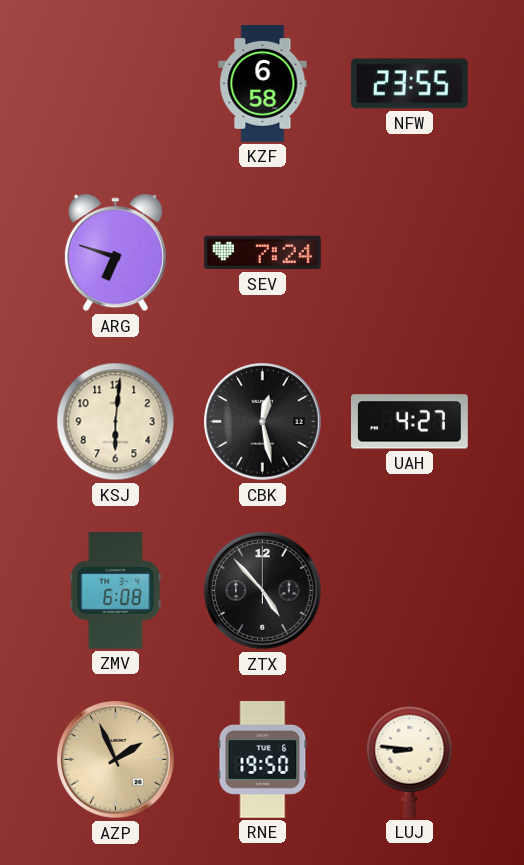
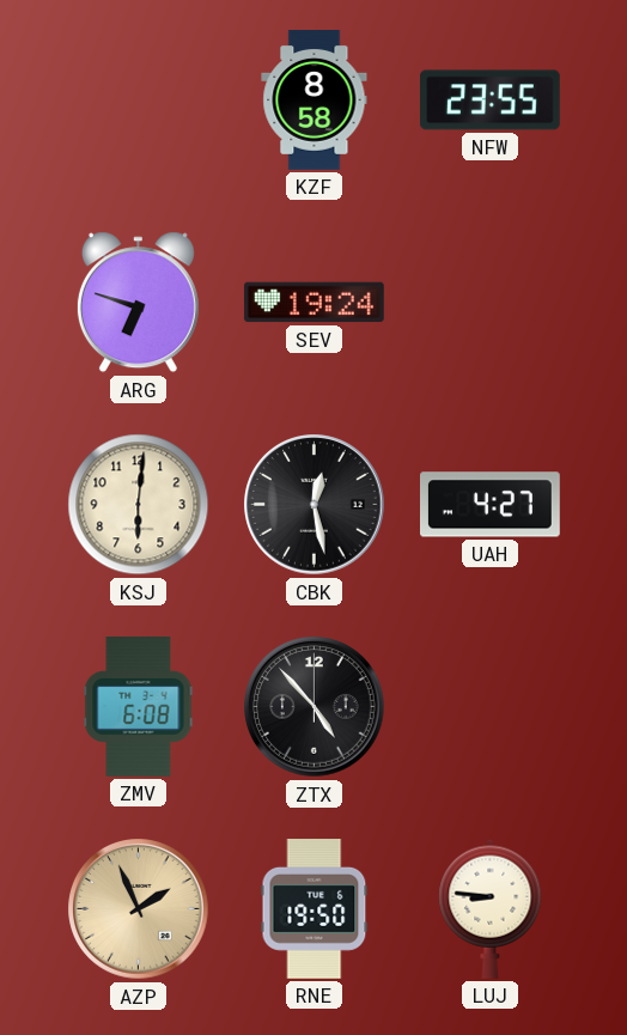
KZF: 6:58 -> 8:58
SEV: 7:24 -> 19:24
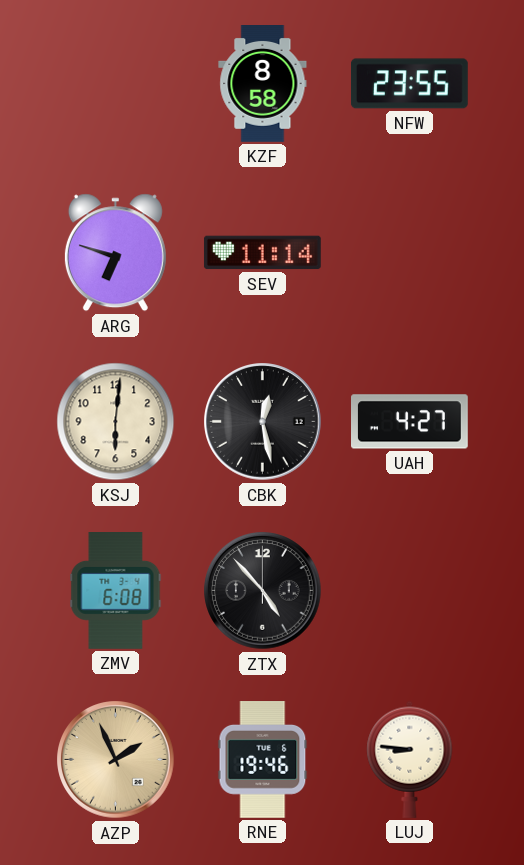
SEV: 19:24 -> 11:14
RNE: 19:50 -> 19:46
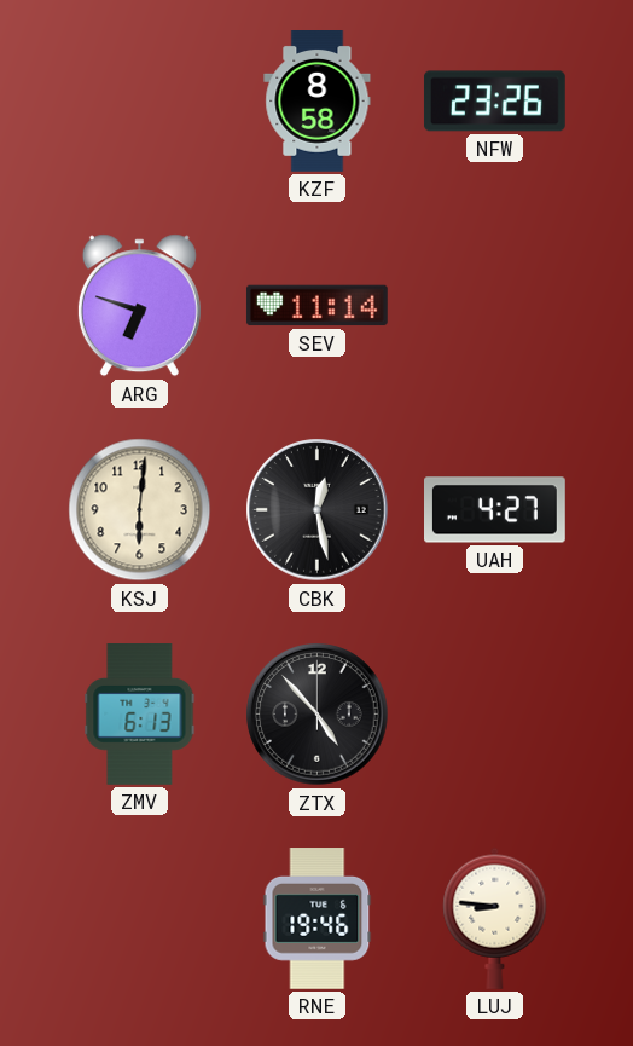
NFW: 23:55 -> 23:26
ZMV: 6:08 -> 6:13
AZP: 1:56 -> none
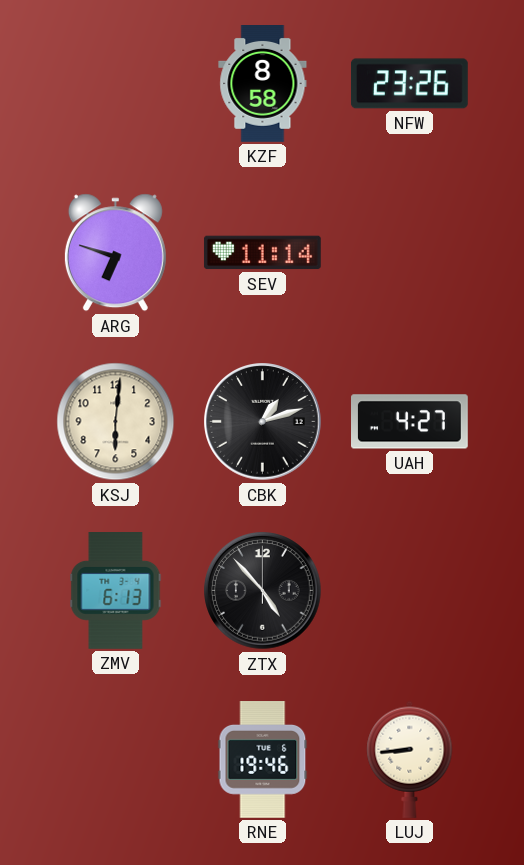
CBK: 12:28 -> 1:12
LUJ: 8:46 -> 8:44
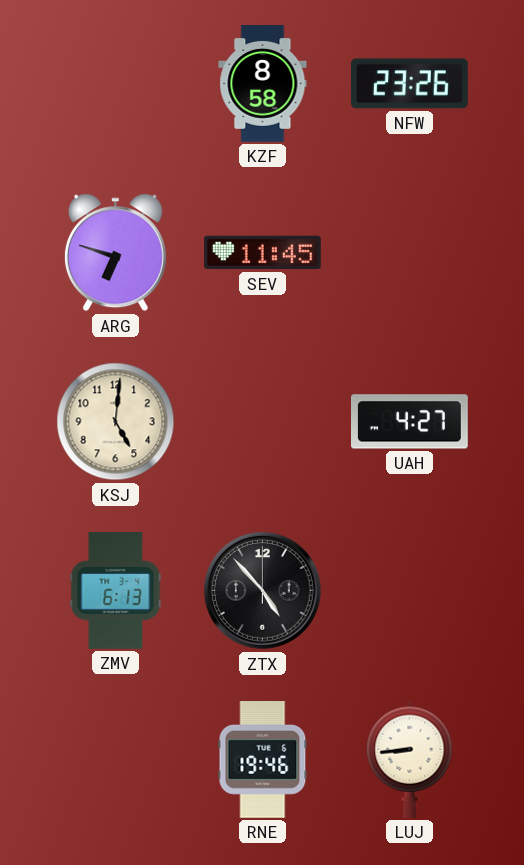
SEV: 11:14 -> 11:45
KSJ: 6:01 -> 5:01
CBK: 1:12 -> none
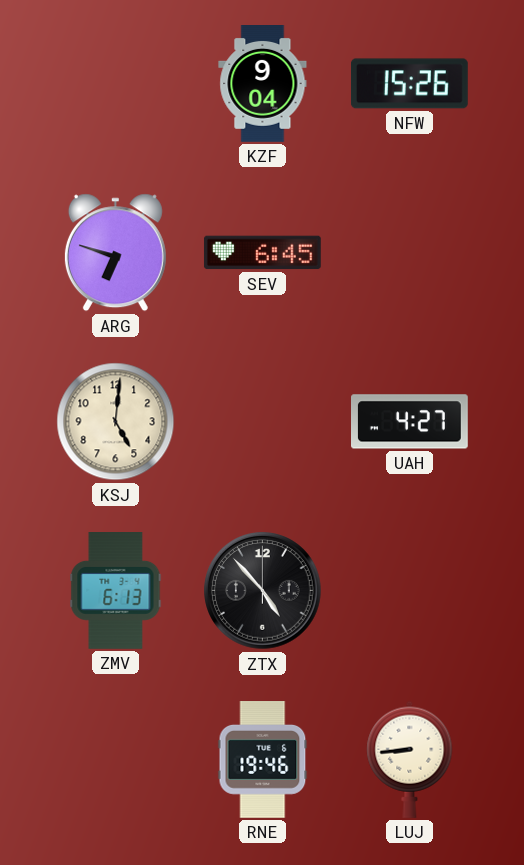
KZF: 8:58 -> 9:04
NFW: 23:26 -> 15:26
SEV: 11:45 -> 6:45
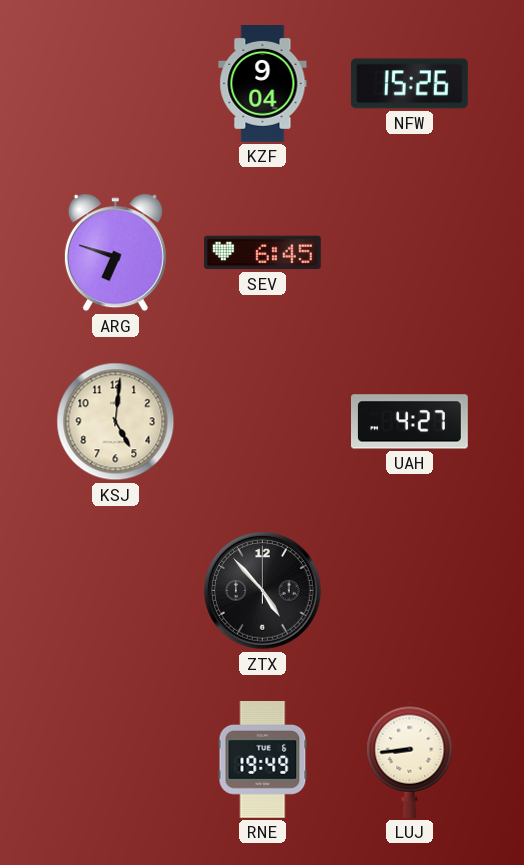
ZMV: 6:13 -> none
RNE: 19:46 -> 19:49
